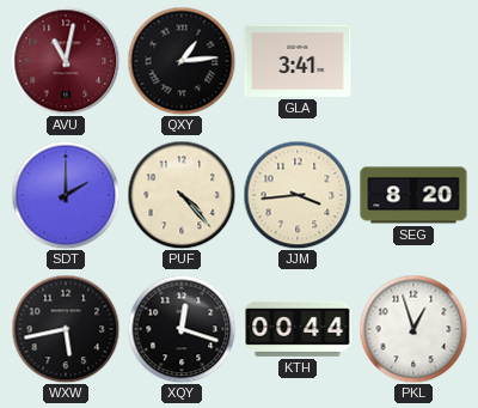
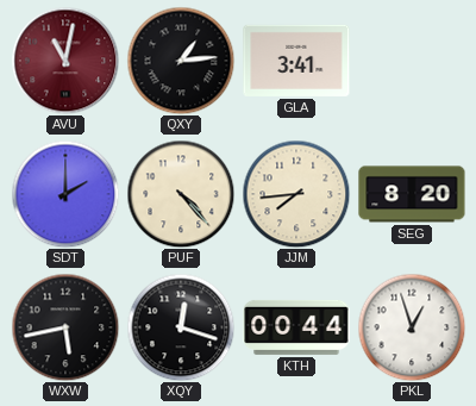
JJM: 3:44 -> 7:44
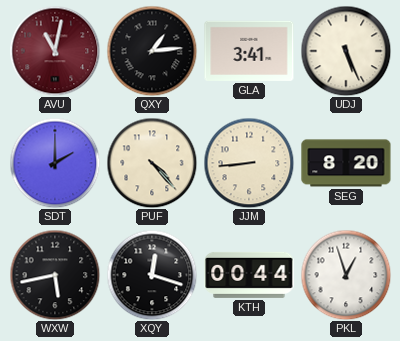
UDJ: none -> 5:26
JJM: 7:44 -> 8:44
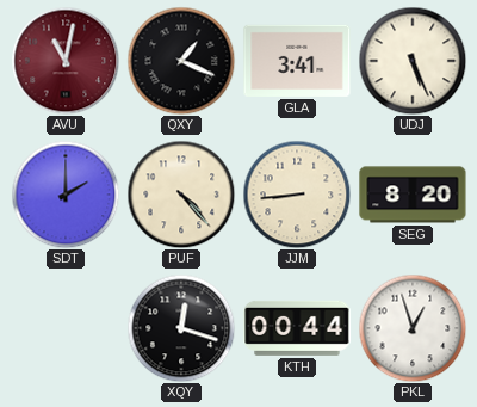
QXY: 1:14 -> 1:19
WXW: 5:43 -> none
